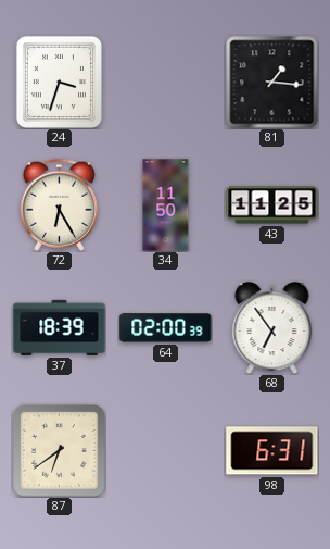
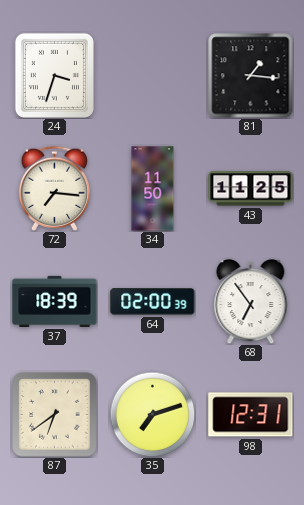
72: 6:25 -> 7:16
35: none -> 7:12
98: 6:31 -> 12:31
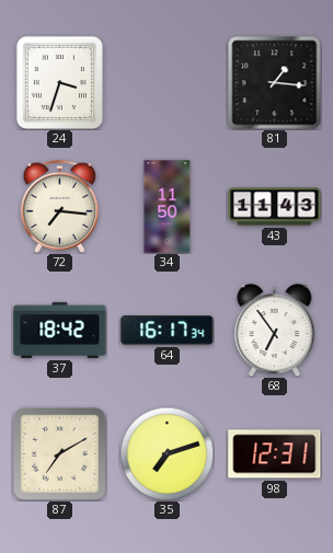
43: 11:25 -> 11:43
37: 18:39 -> 18:42
64: 02:00 -> 16:17
87: 6:39 -> 7:10
